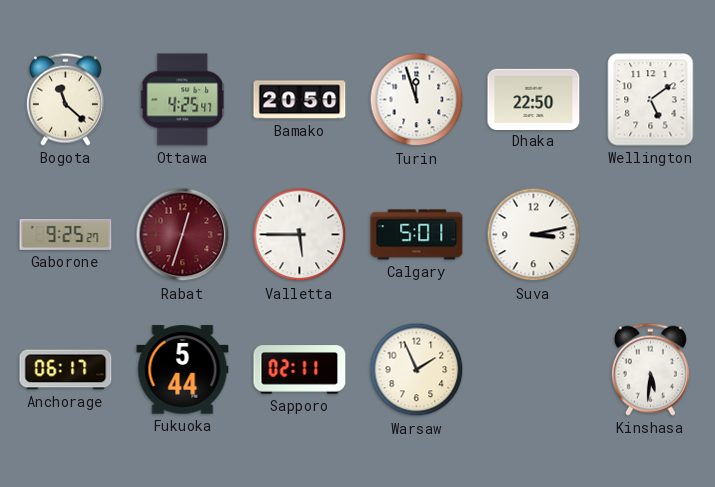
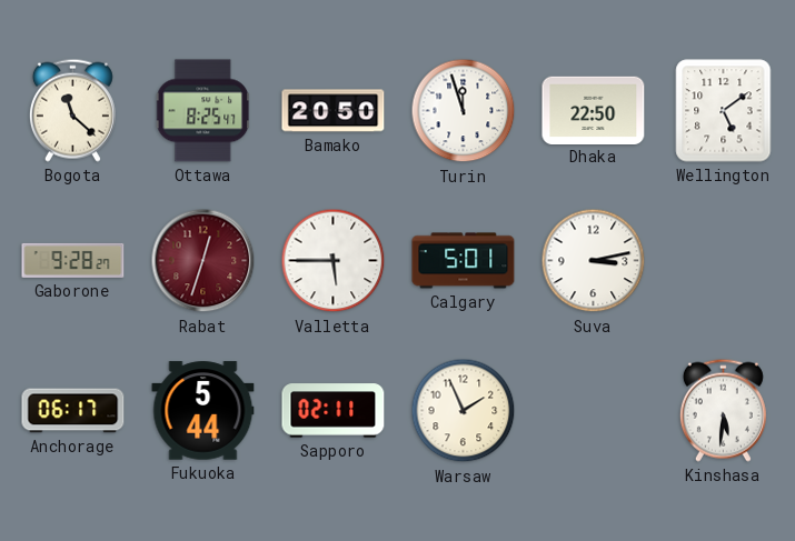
Ottawa: 4:25 -> 8:25
Gaborone: 9:25 -> 9:28
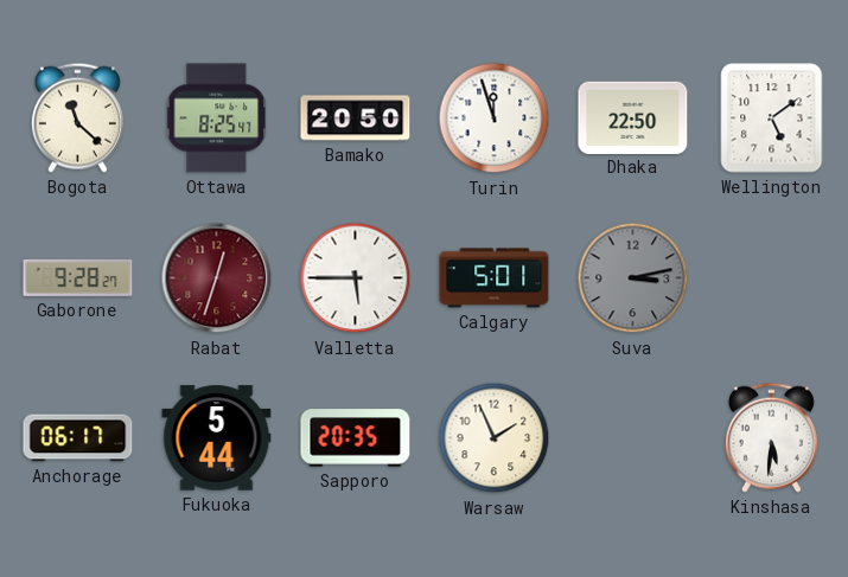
Suva dial: white -> grey
Sapporo: 02:11 -> 20:35
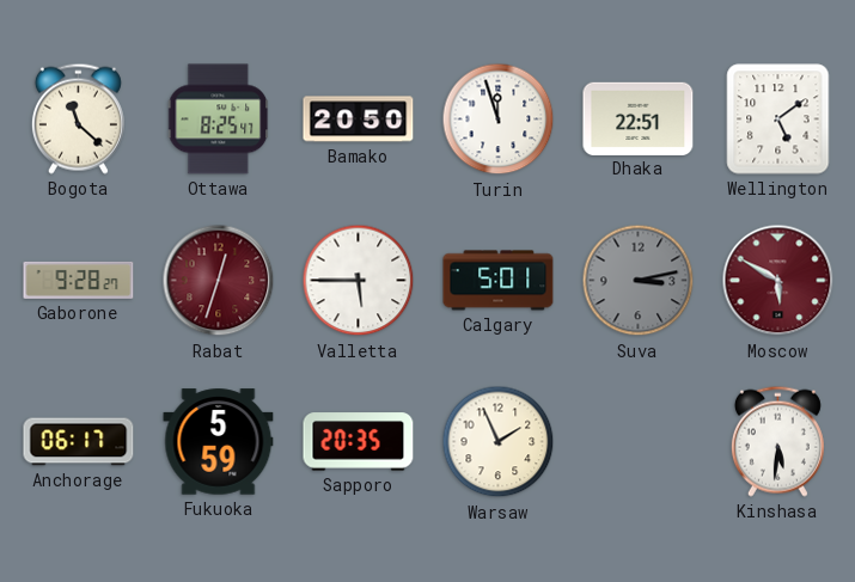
Dhaka: 22:50 -> 22:51
Moscow: none -> 5:50
Fukuoka: 5:44 -> 5:59
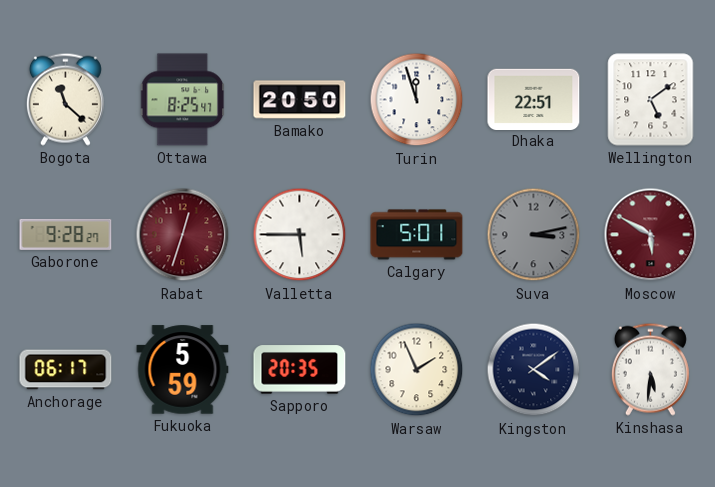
Kingston: none -> 4:09
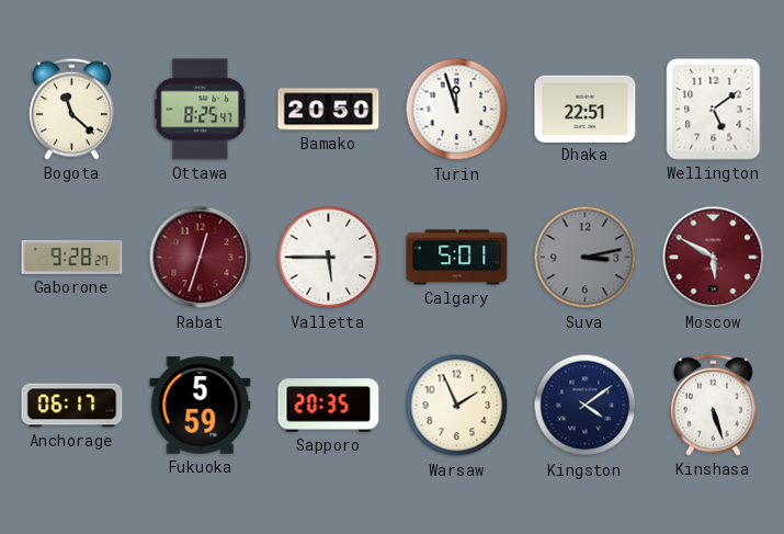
Kinshasa: 5:31 -> 5:27
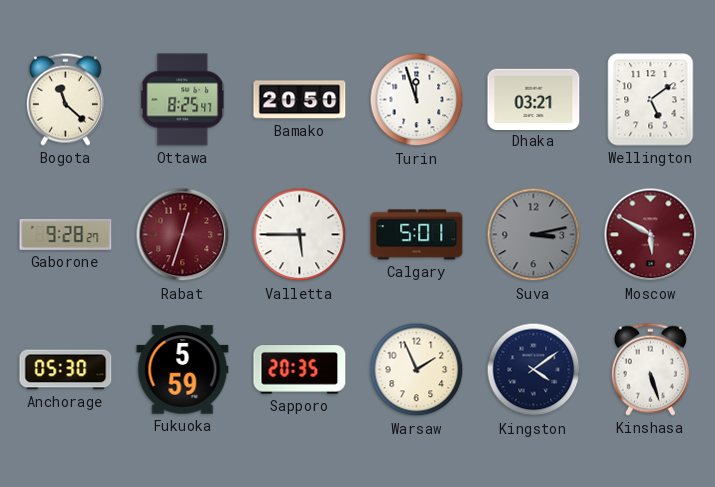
Dhaka: 22:51 -> 03:21
Anchorage: 06:17 -> 05:30
